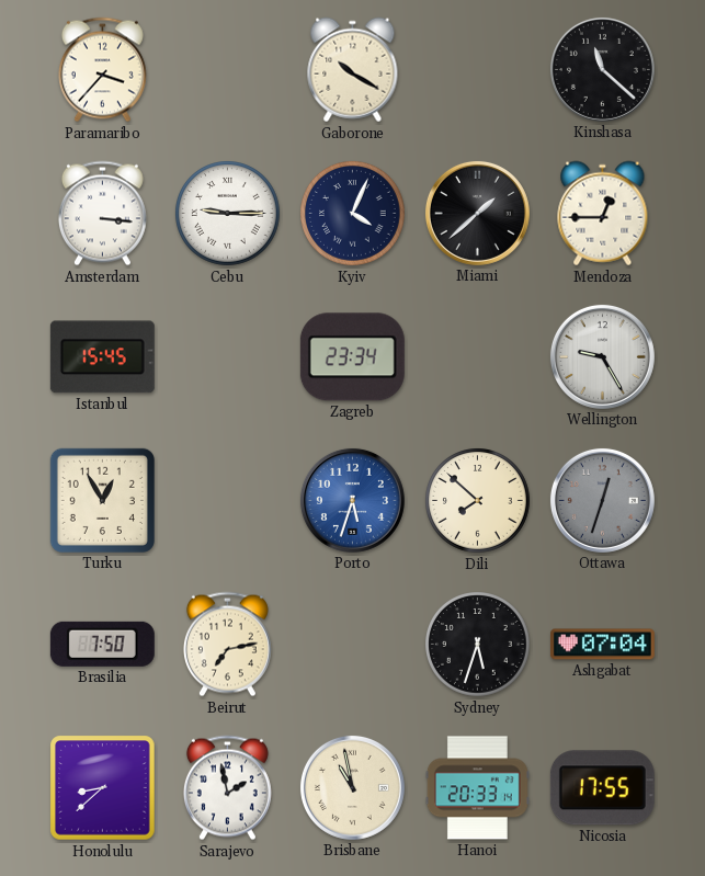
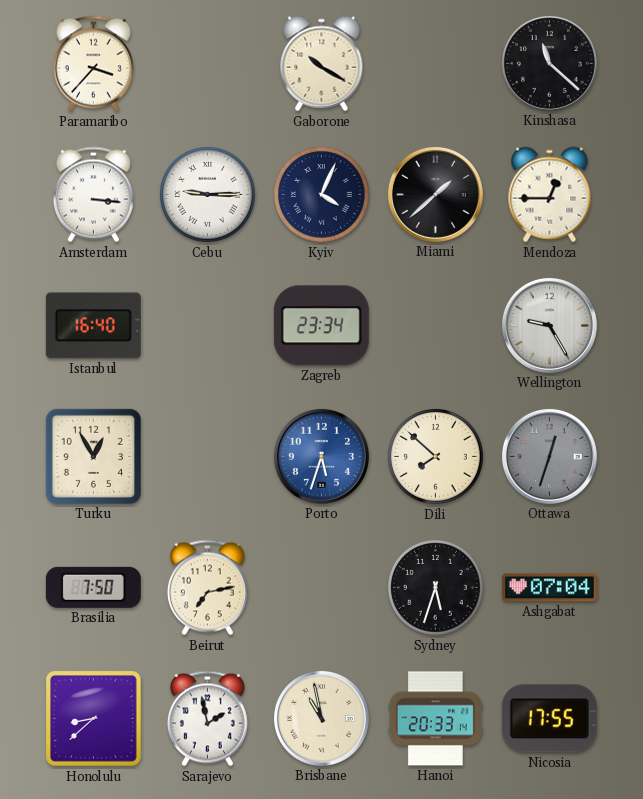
Istanbul: 15:45 -> 16:40
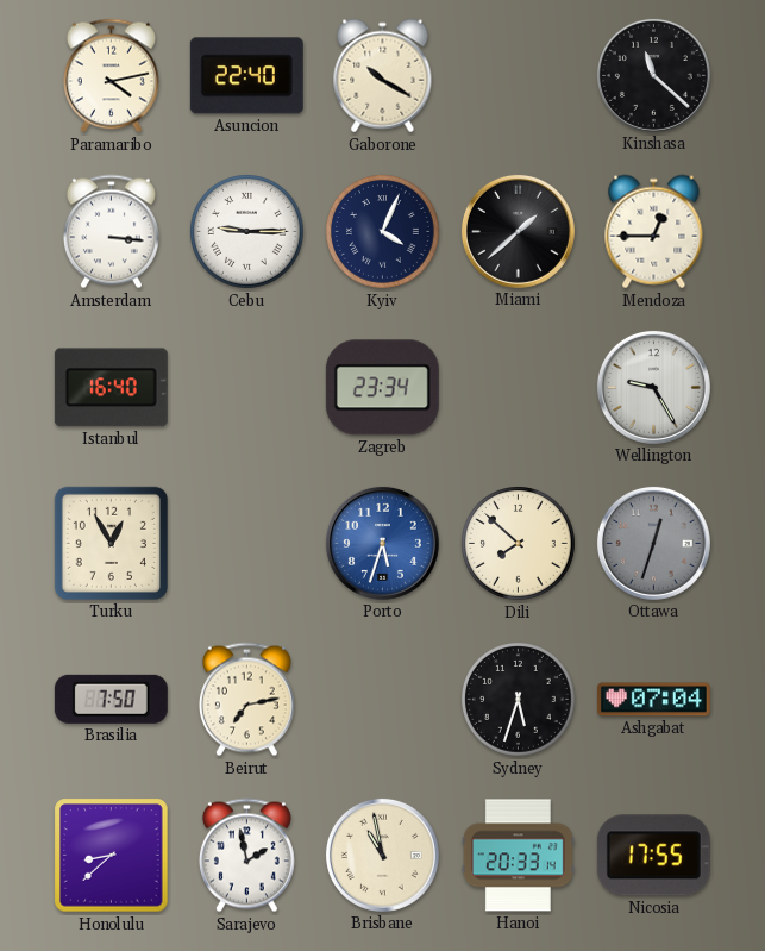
Paramaribo: 3:37 -> 4:13
Asuncion: none -> 22:40
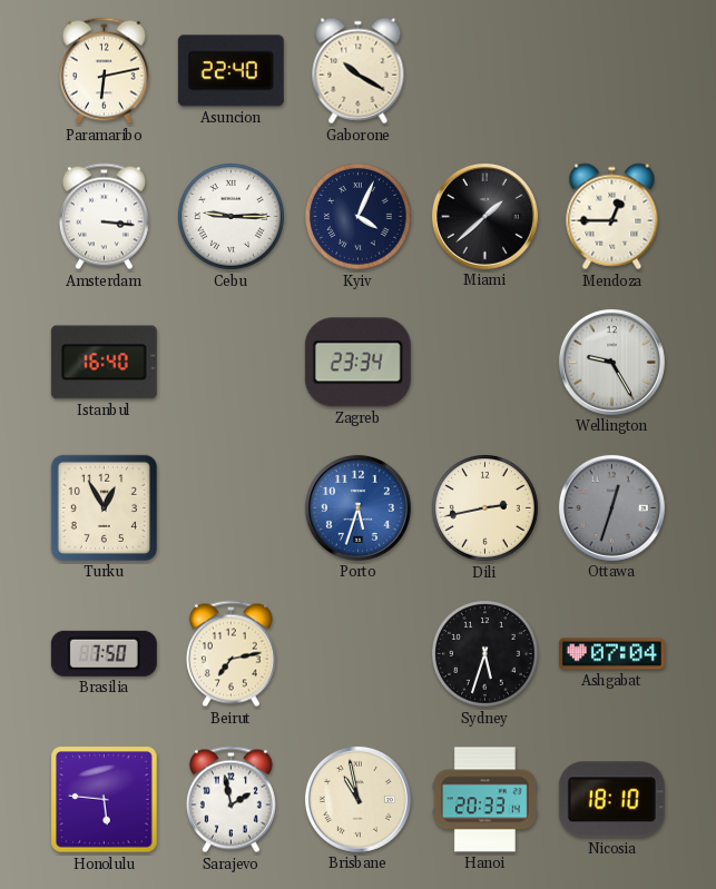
Paramaribo: 4:13 -> 6:13
Kinshasa: 11:22 -> none
Dili: 7:52 -> 2:43
Honolulu: 8:38 -> 5:46
Nicosia: 17:55 -> 18:10
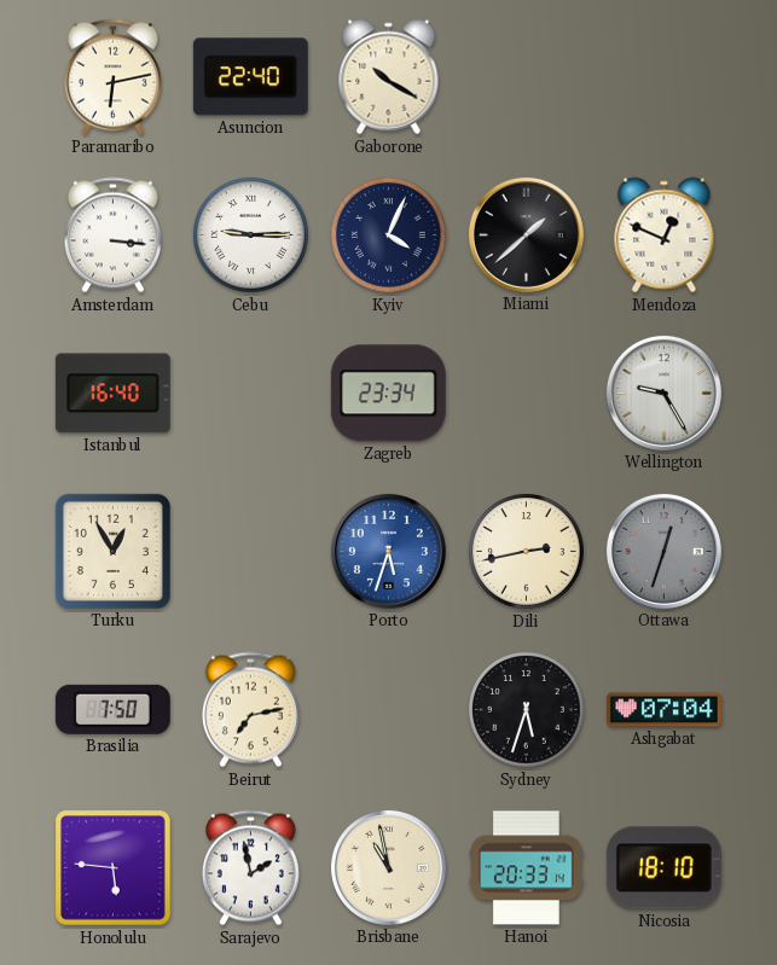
Mendoza: 12:45 -> 12:49
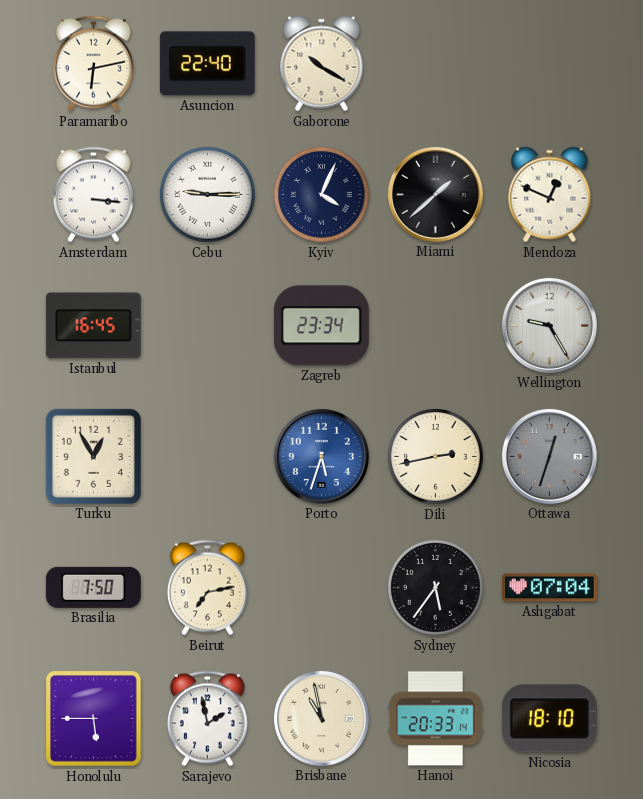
Istanbul: 16:40 -> 16:45
Sydney: 5:33 -> 5:36
Honolulu: 5:46 -> 5:45
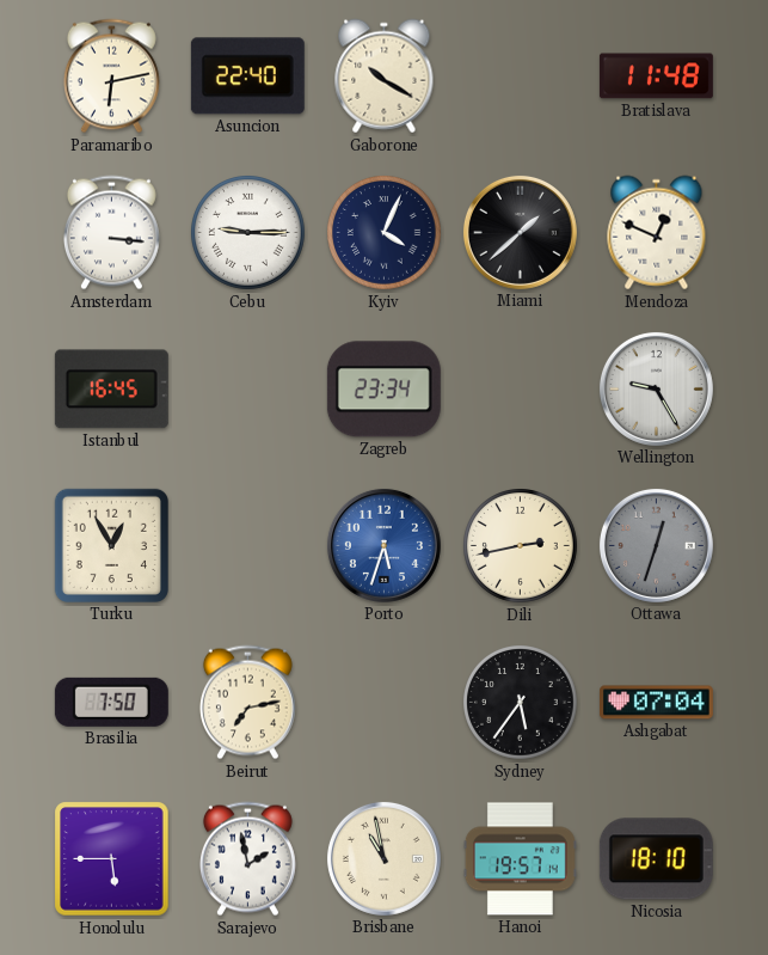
Bratislava: none -> 11:48
Hanoi: 20:33 -> 19:57
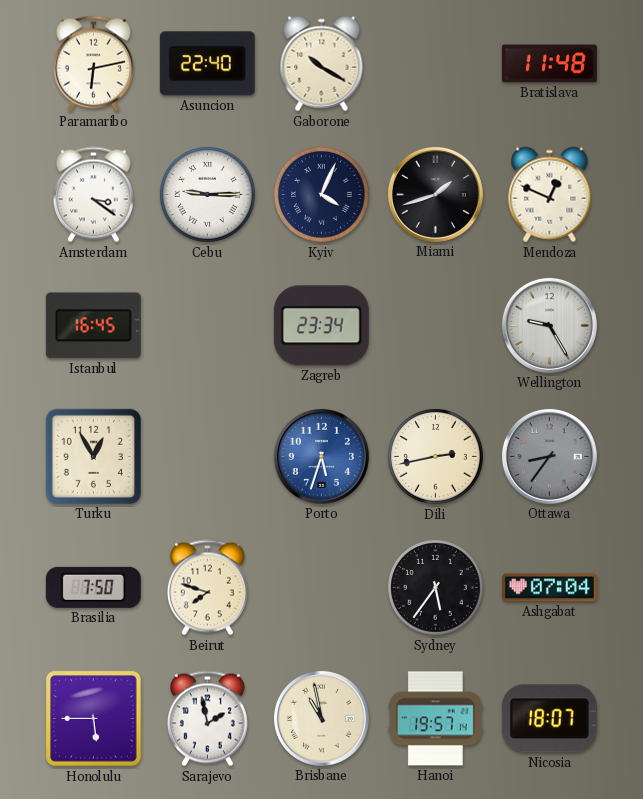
Amsterdam: 3:16 -> 3:21
Miami: 1:38 -> 1:42
Ottawa: 12:33 -> 8:36
Beirut: 7:13 -> 7:48
Nicosia: 18:10 -> 18:07
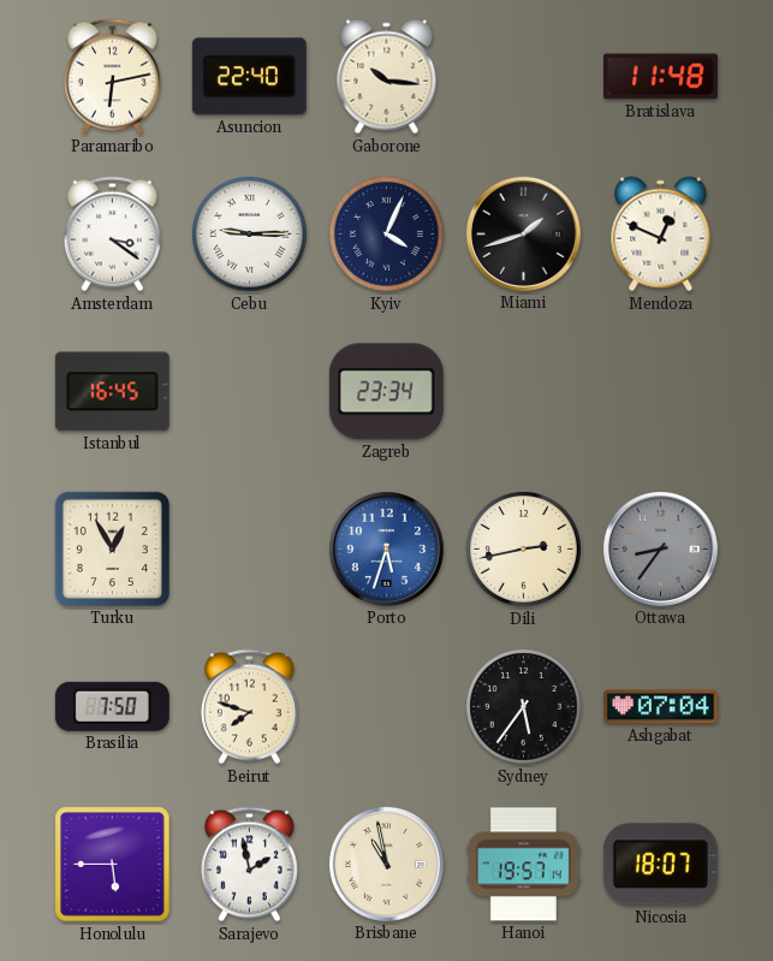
Gaborone: 10:20 -> 10:16
Wellington: 9:25 -> none
